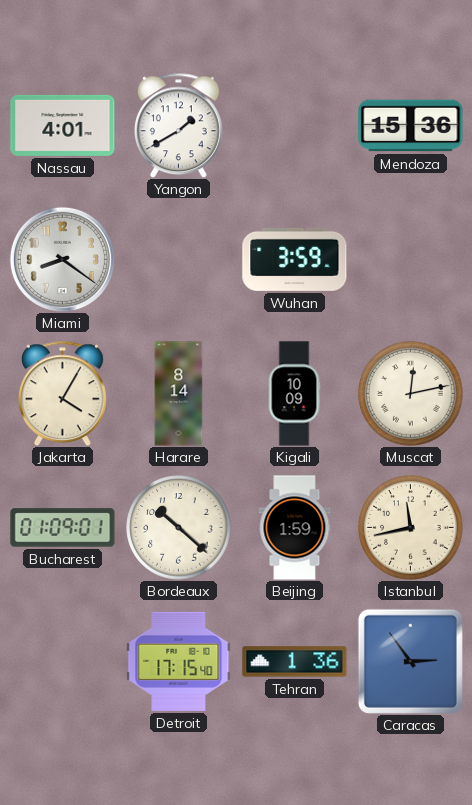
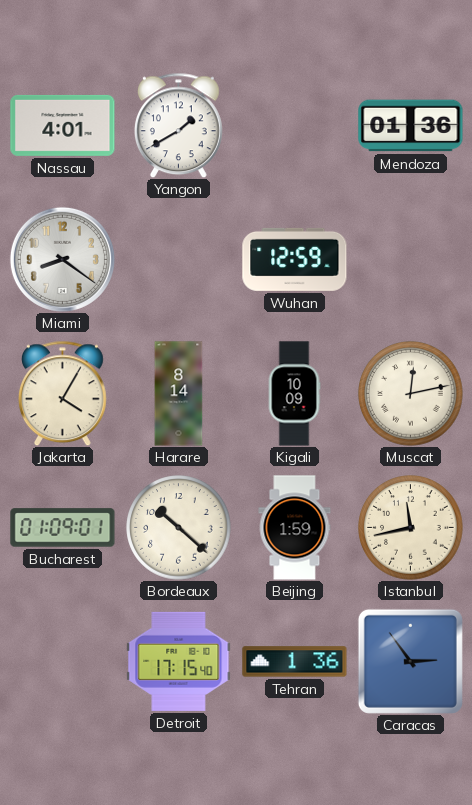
Mendoza: 15:36 -> 01:36
Wuhan: 3:59 -> 12:59
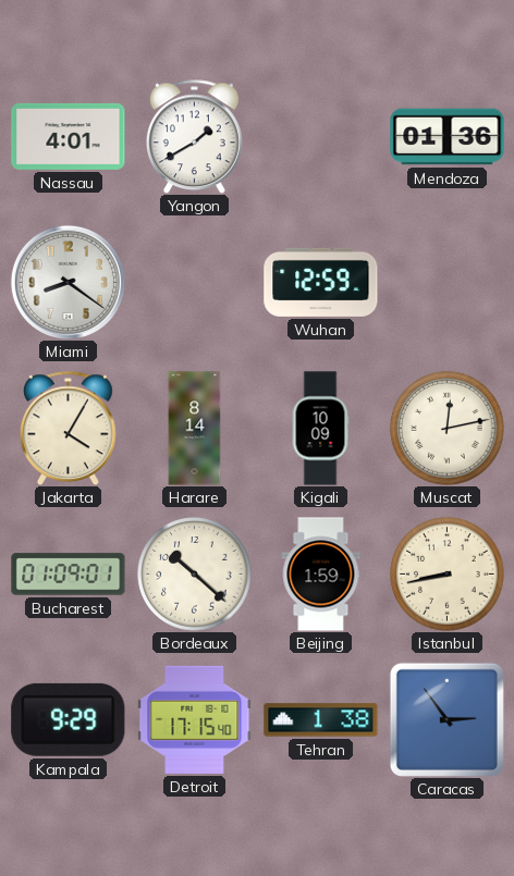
Istanbul: 11:43 -> 8:43
Kampala: none -> 9:29
Tehran: 1:36 -> 1:38
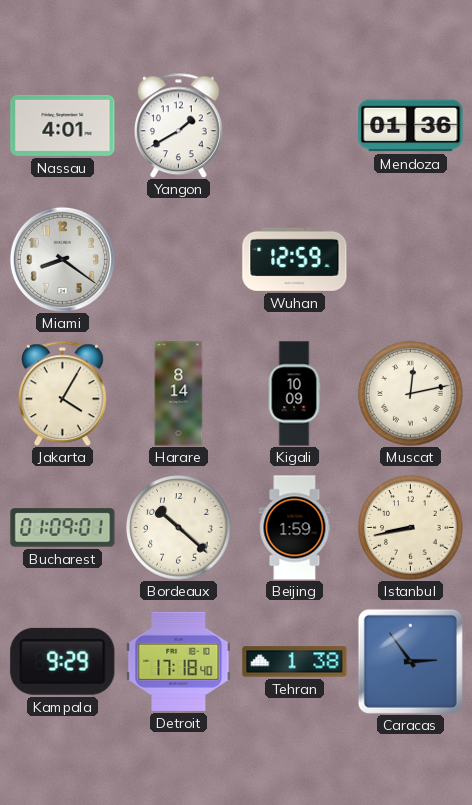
Detroit: 17:15 -> 17:18
